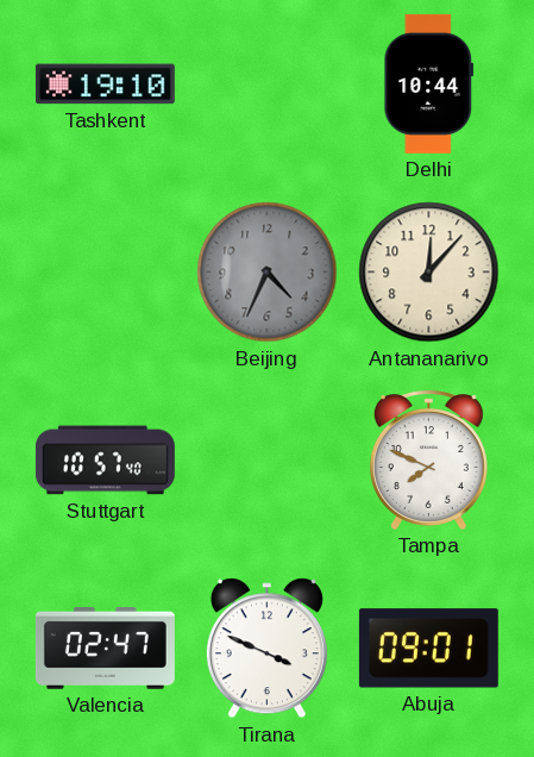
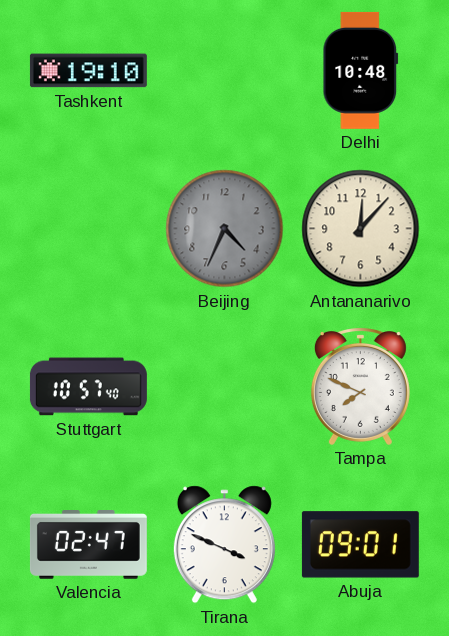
Delhi: 10:44 -> 10:48
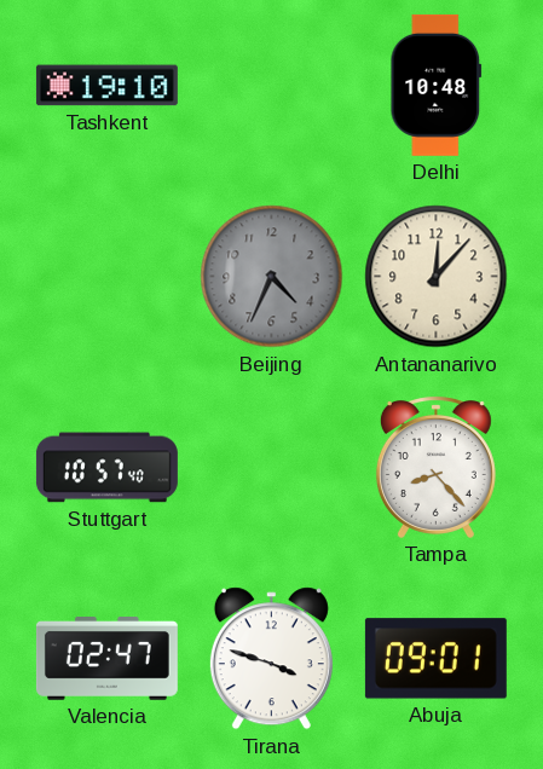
Tampa: 7:49 -> 8:23
Tirana: 3:49 -> 3:48
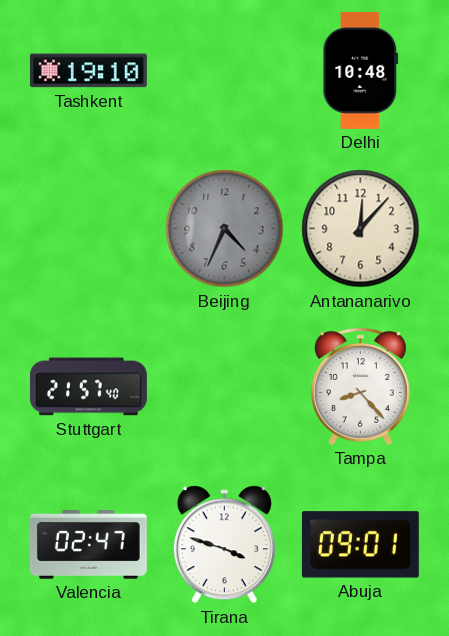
Stuttgart: 10:57 -> 21:57
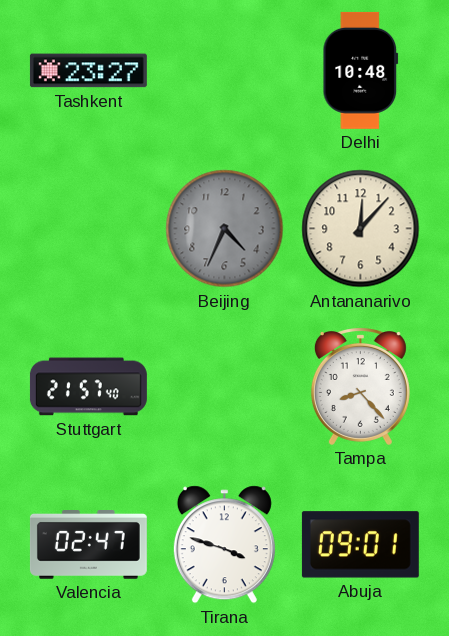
Tashkent: 19:10 -> 23:27
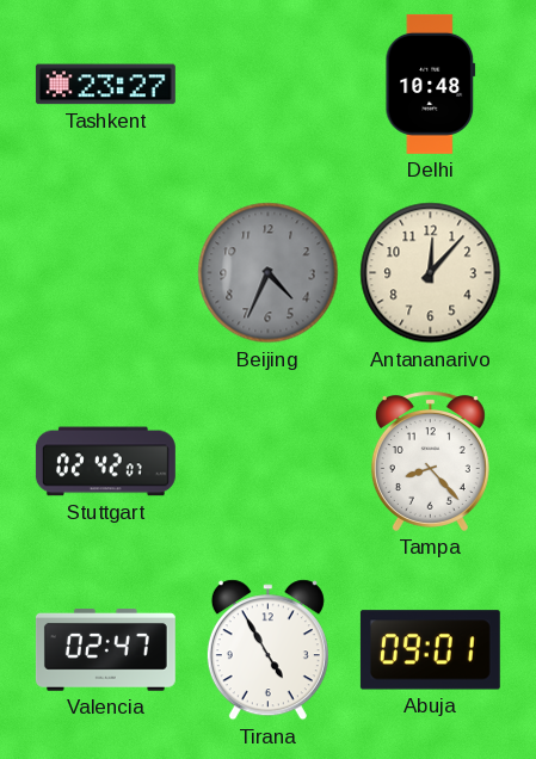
Stuttgart: 21:57 -> 02:42
Tirana: 3:48 -> 4:55
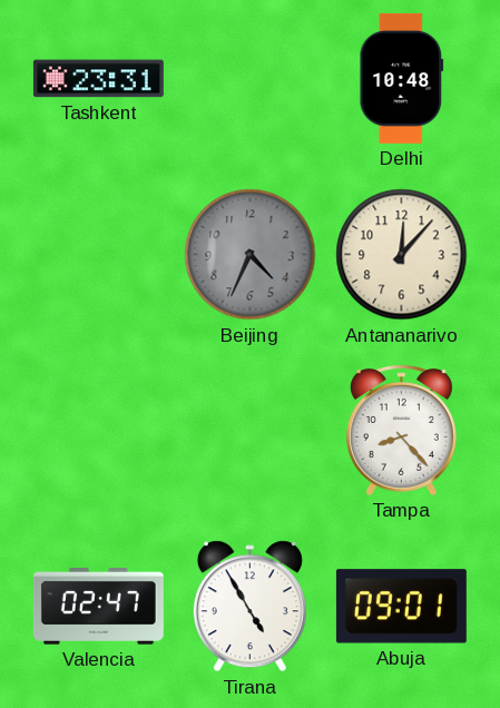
Tashkent: 23:27 -> 23:31
Stuttgart: 02:42 -> none
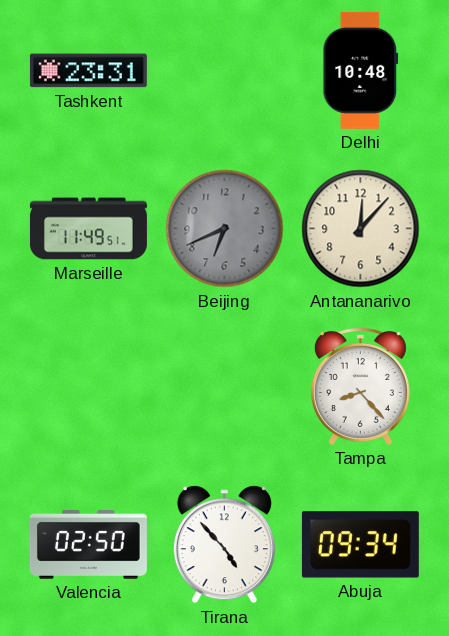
Marseille: none -> 11:49
Beijing: 4:34 -> 6:41
Valencia: 02:47 -> 02:50
Tirana: 4:55 -> 4:53
Abuja: 09:01 -> 09:34
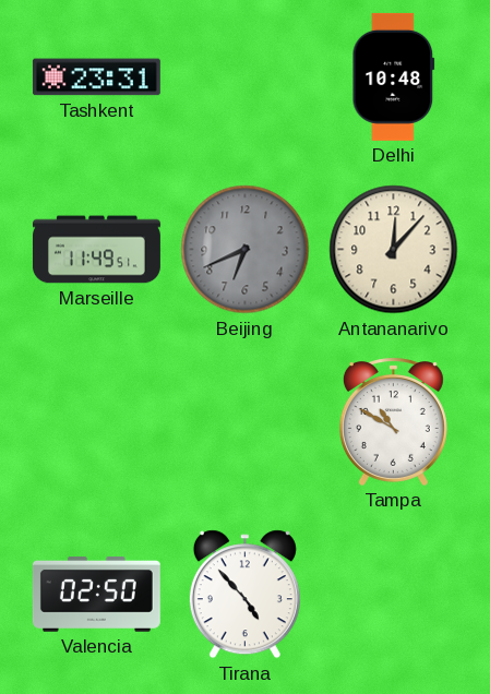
Tampa: 8:23 -> 10:50
Abuja: 09:34 -> none
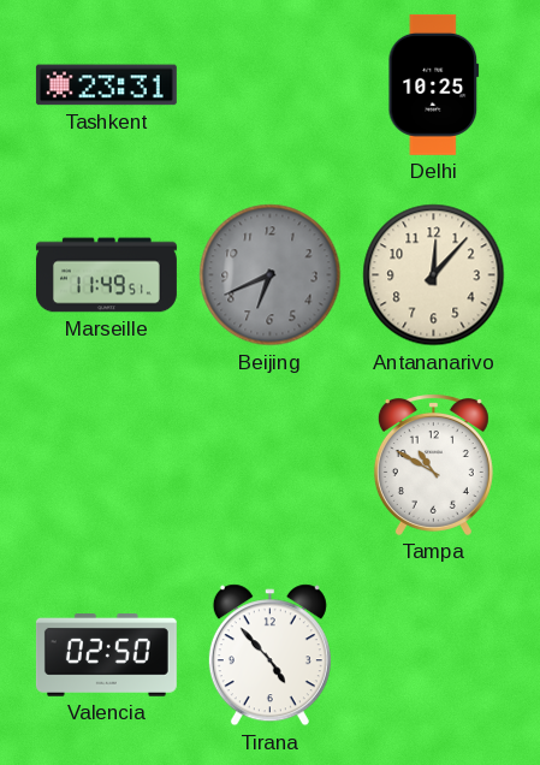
Delhi: 10:48 -> 10:25
